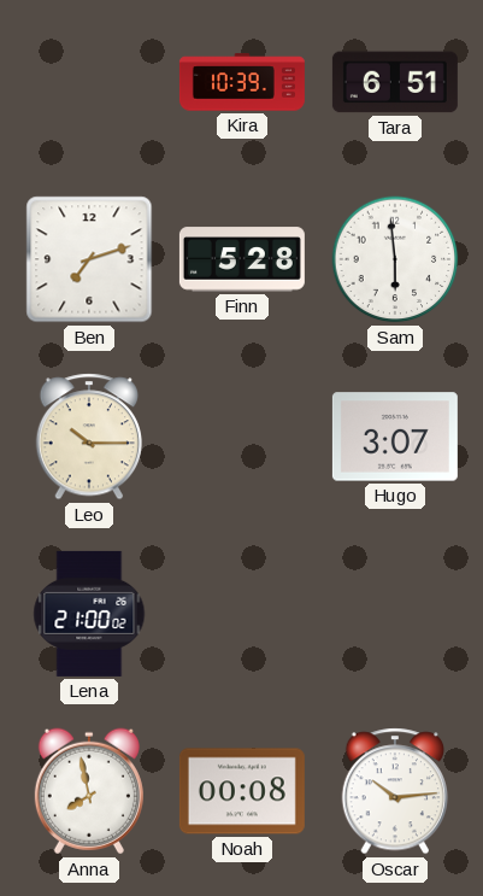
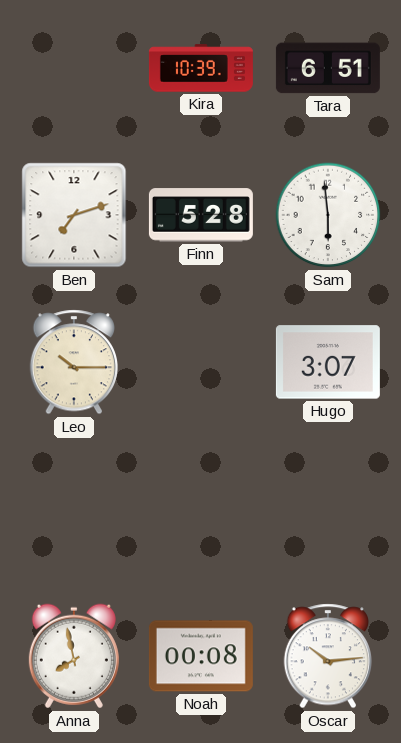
Lena: 21:00 -> none
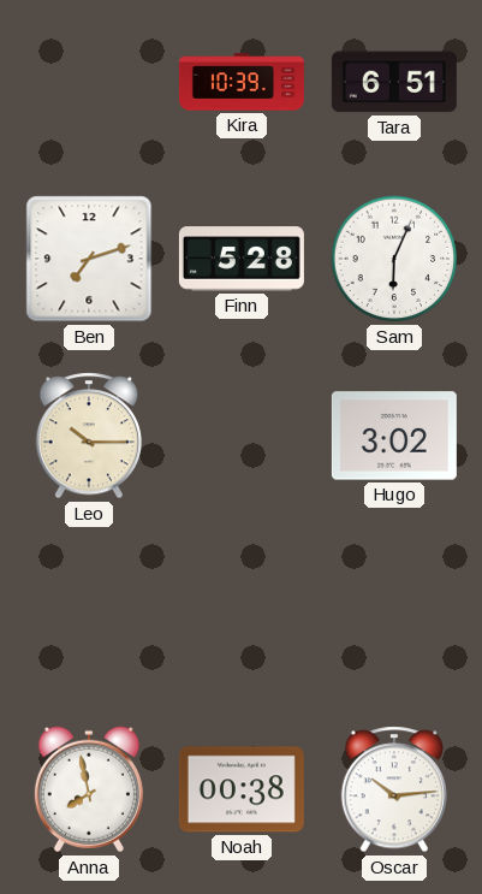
Sam: 5:59 -> 6:04
Hugo: 3:07 -> 3:02
Noah: 00:08 -> 00:38
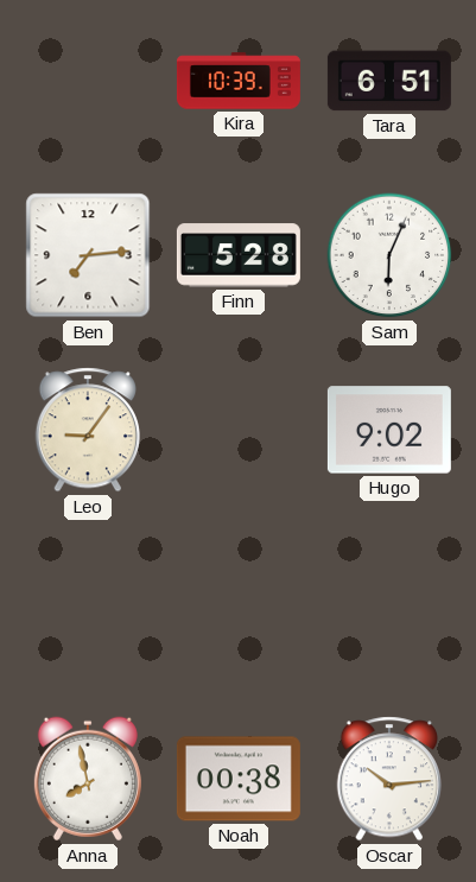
Ben: 7:12 -> 7:14
Leo: 10:15 -> 9:06
Hugo: 3:02 -> 9:02
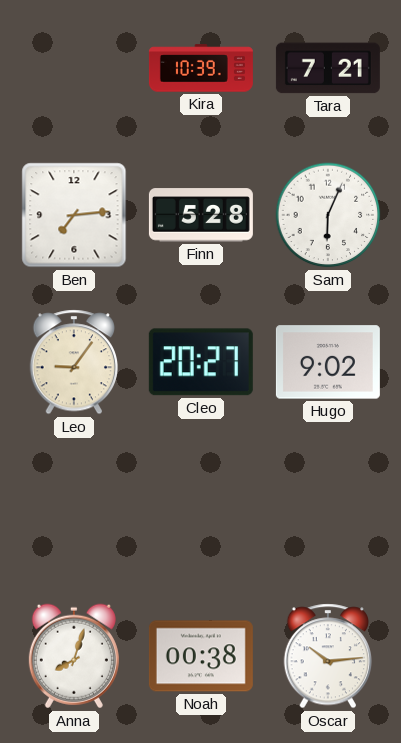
Tara: 6:51 -> 7:21
Cleo: none -> 20:27
Anna: 7:58 -> 8:03
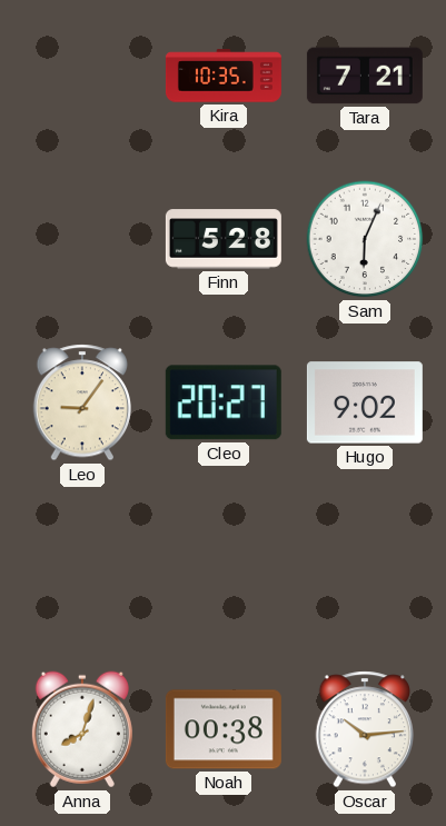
Kira: 10:39 -> 10:35
Ben: 7:14 -> none
